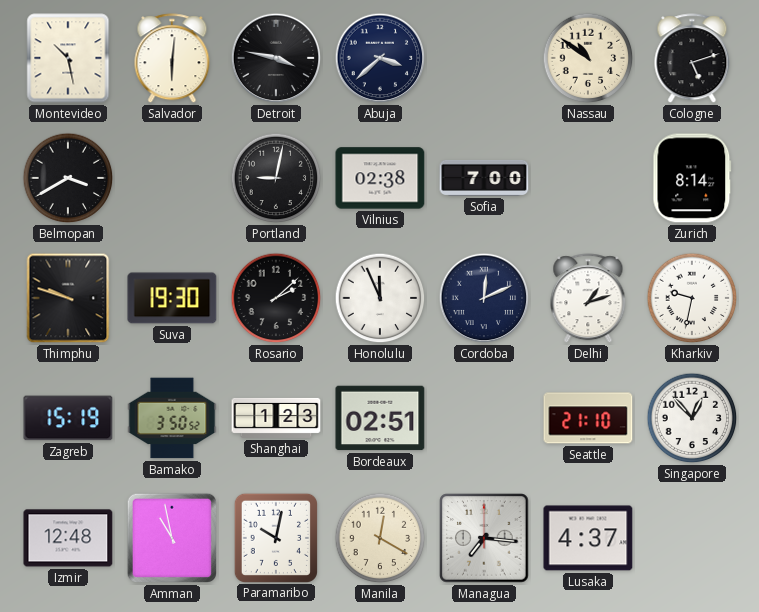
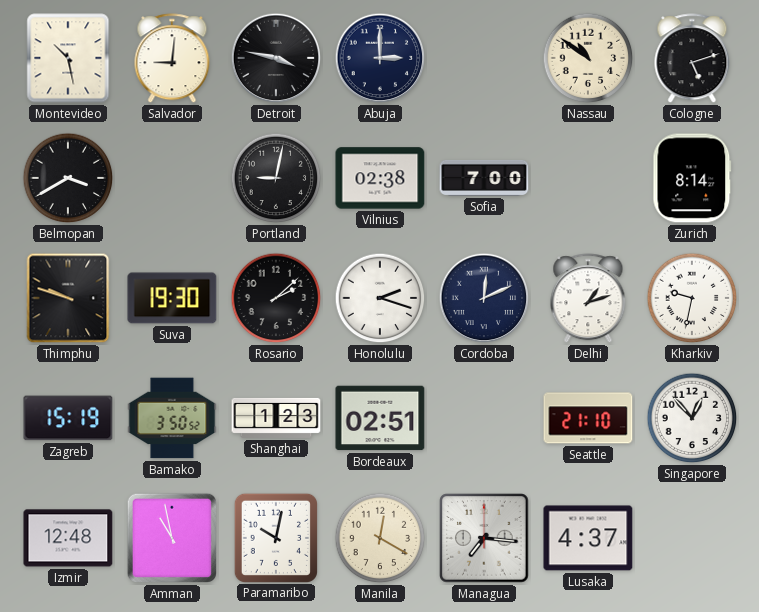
Salvador: 6:01 -> 9:01
Abuja: 3:38 -> 3:00
Honolulu: 11:56 -> 2:18
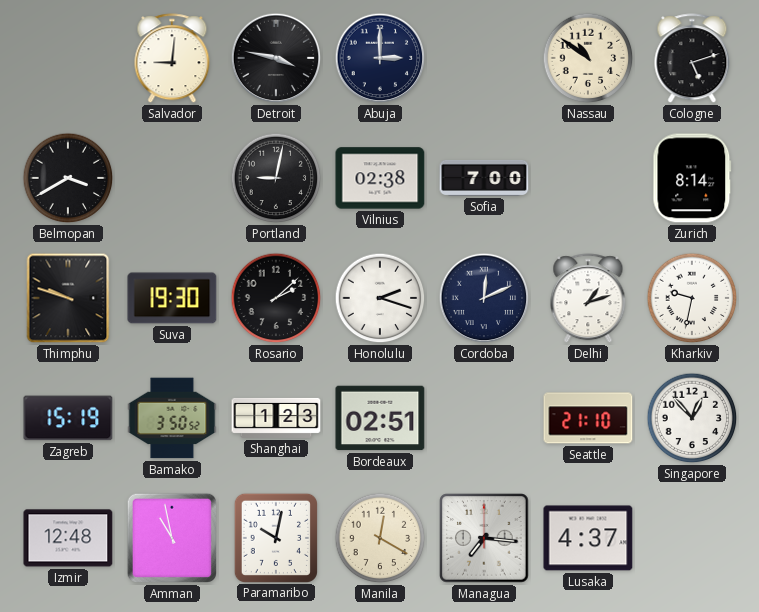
Montevideo: 10:28 -> none
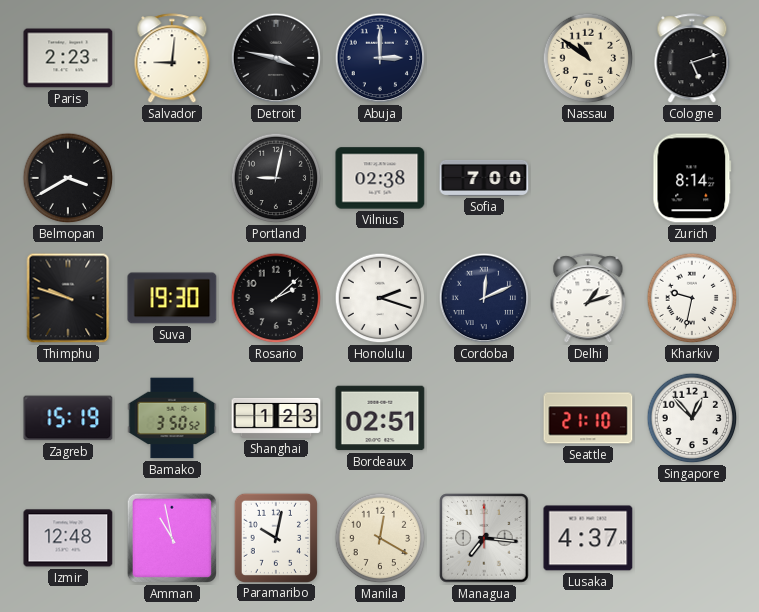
Paris: none -> 2:23
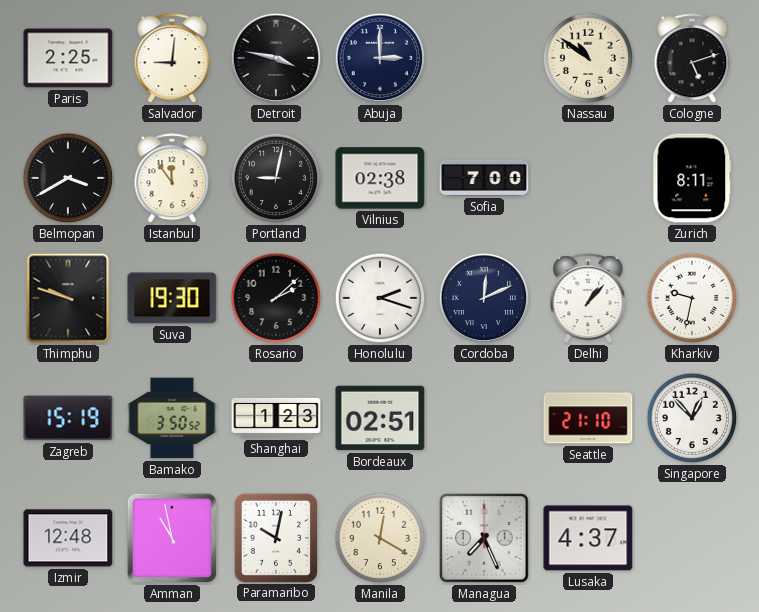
Paris: 2:23 -> 2:25
Istanbul: none -> 11:54
Zurich: 8:14 -> 8:11
Delhi: 1:12 -> 1:07
Managua: 7:16 -> 7:26
